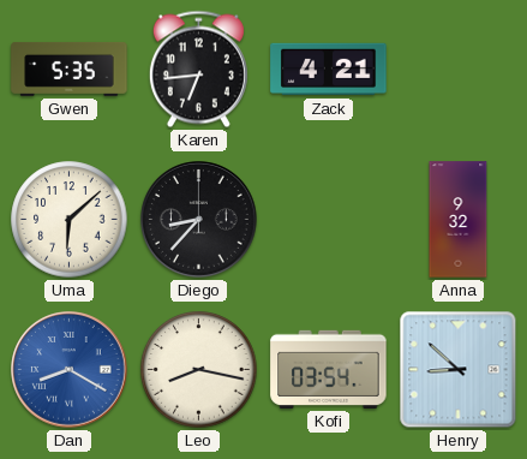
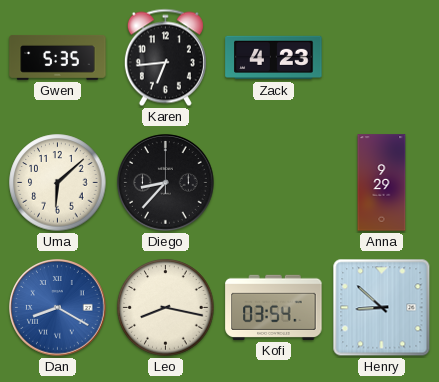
Zack: 4:21 -> 4:23
Anna: 9:32 -> 9:29
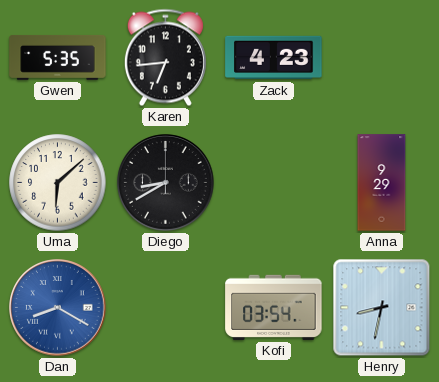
Diego: 8:37 -> 8:40
Leo: 8:17 -> none
Henry: 8:52 -> 8:32
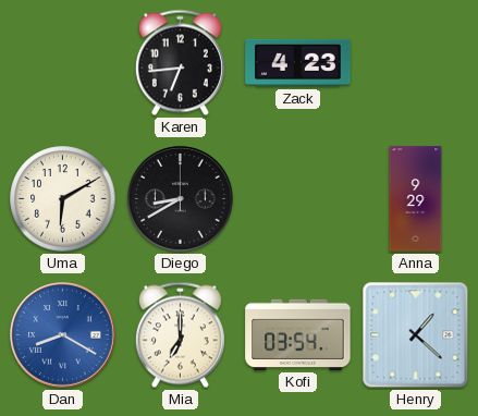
Gwen: 5:35 -> none
Uma: 6:08 -> 6:10
Mia: none -> 7:00
Henry: 8:32 -> 1:22
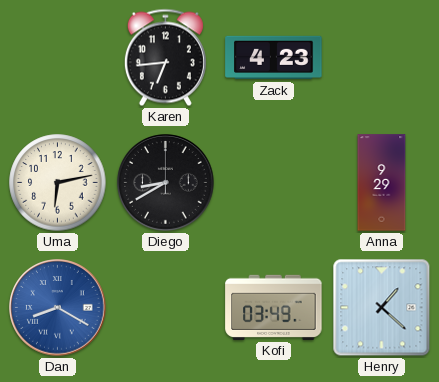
Uma: 6:10 -> 6:13
Mia: 7:00 -> none
Kofi: 03:54 -> 03:49
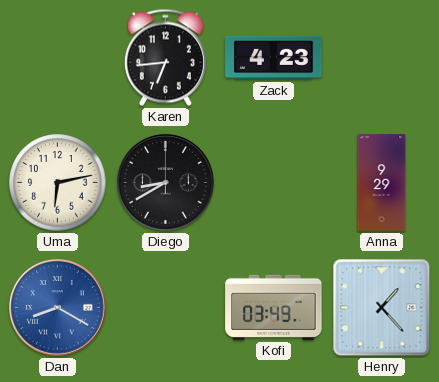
Henry: 1:22 -> 1:23
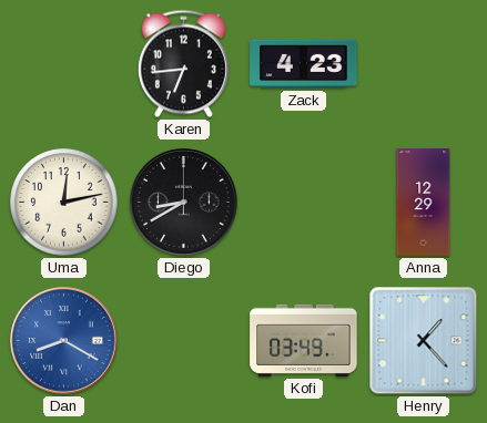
Uma: 6:13 -> 12:13
Anna: 9:29 -> 12:29
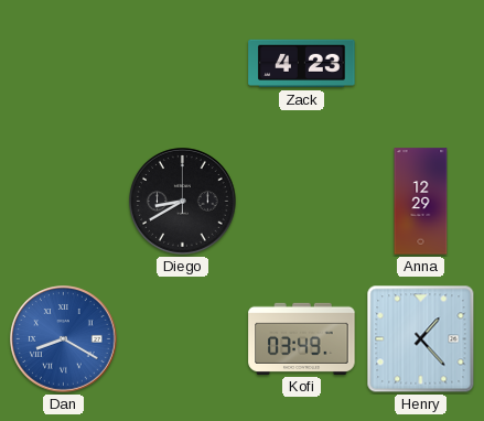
Karen: 6:44 -> none
Uma: 12:13 -> none
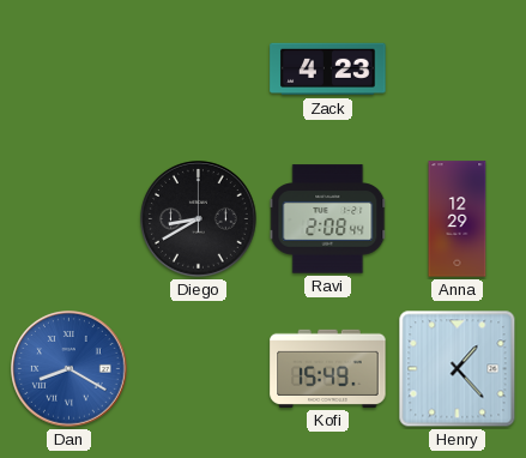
Ravi: none -> 2:08
Kofi: 03:49 -> 15:49
